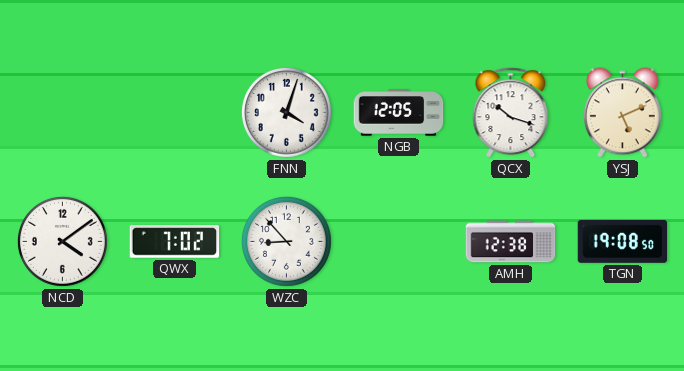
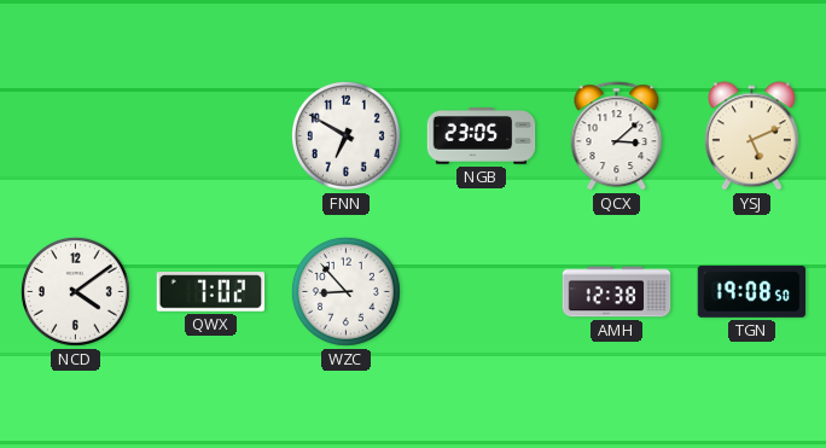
FNN: 4:03 -> 6:50
NGB: 12:05 -> 23:05
QCX: 10:18 -> 3:08
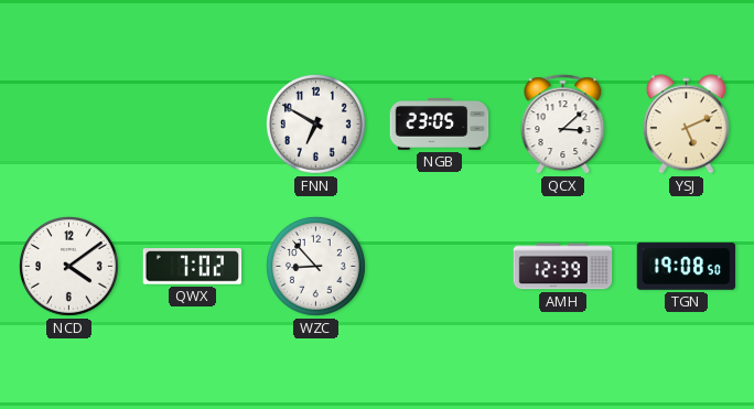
AMH: 12:38 -> 12:39
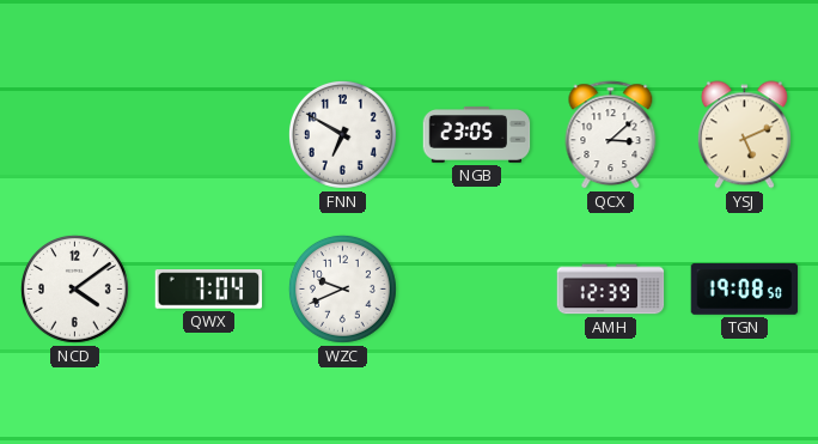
QWX: 7:02 -> 7:04
WZC: 8:53 -> 9:41
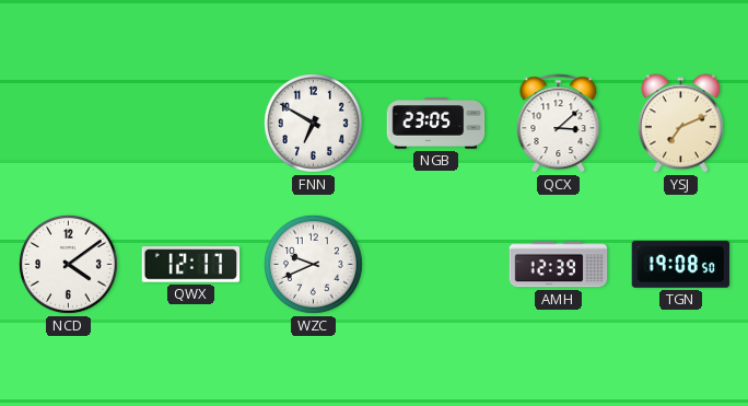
YSJ: 5:11 -> 7:11
QWX: 7:04 -> 12:17
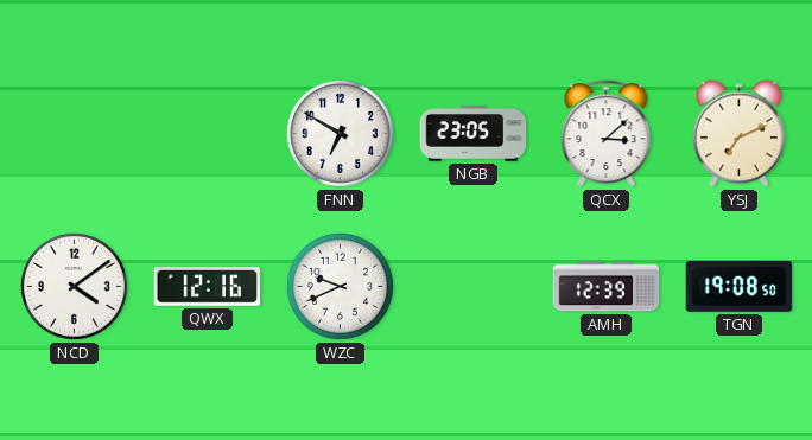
QWX: 12:17 -> 12:16
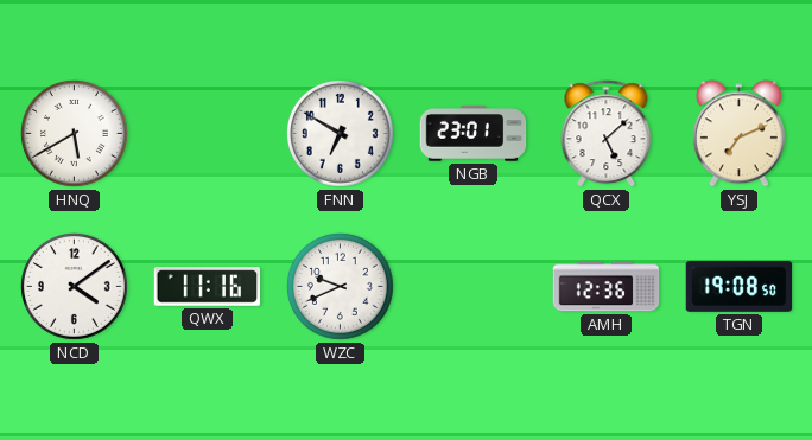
HNQ: none -> 5:40
NGB: 23:05 -> 23:01
QCX: 3:08 -> 5:08
QWX: 12:16 -> 11:16
AMH: 12:39 -> 12:36
